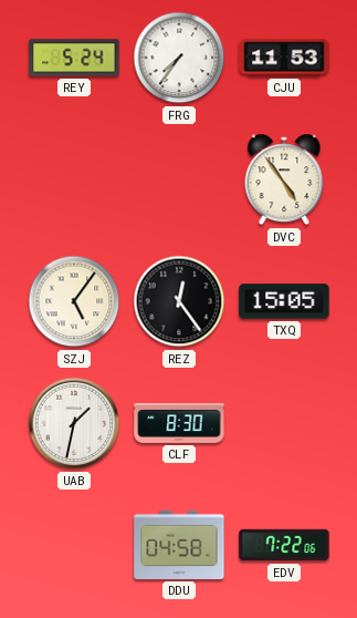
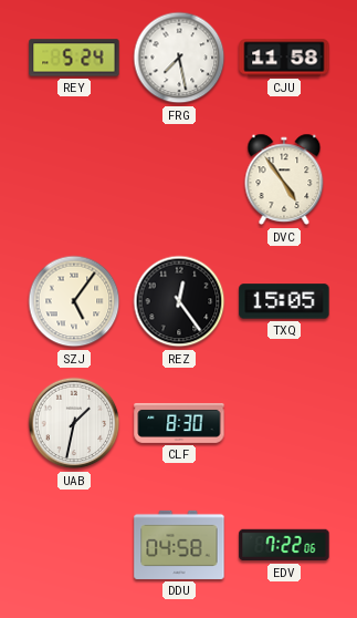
FRG: 7:36 -> 7:28
CJU: 11:53 -> 11:58
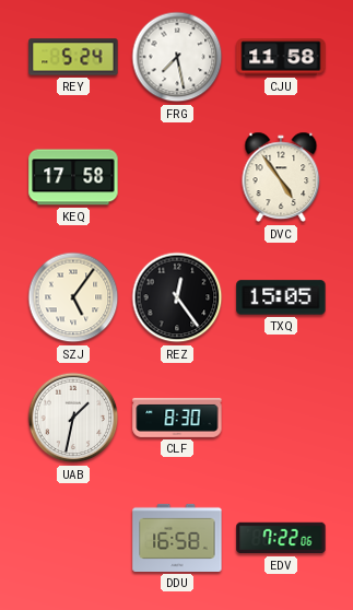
KEQ: none -> 17:58
DDU: 04:58 -> 16:58
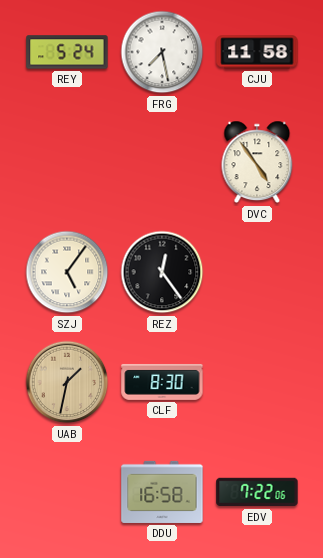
KEQ: 17:58 -> none
TXQ: 15:05 -> none
UAB dial: white -> champagne
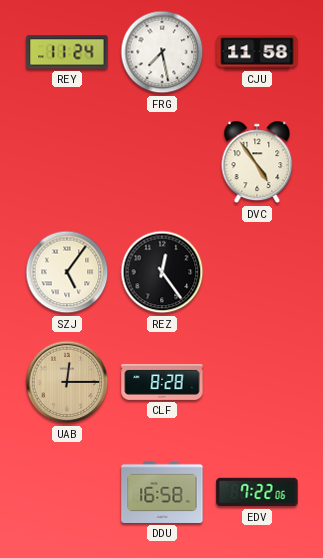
REY: 5:24 -> 11:24
UAB: 1:32 -> 12:15
CLF: 8:30 -> 8:28
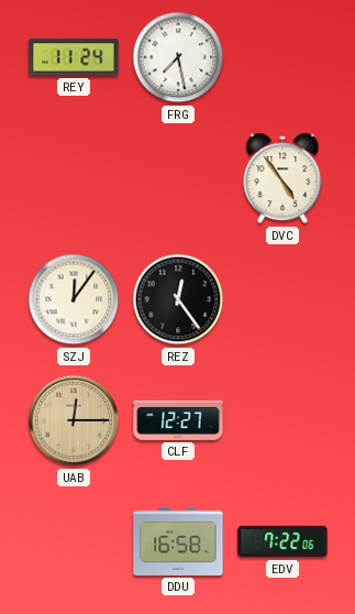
CJU: 11:58 -> none
SZJ: 5:06 -> 12:06
CLF: 8:28 -> 12:27
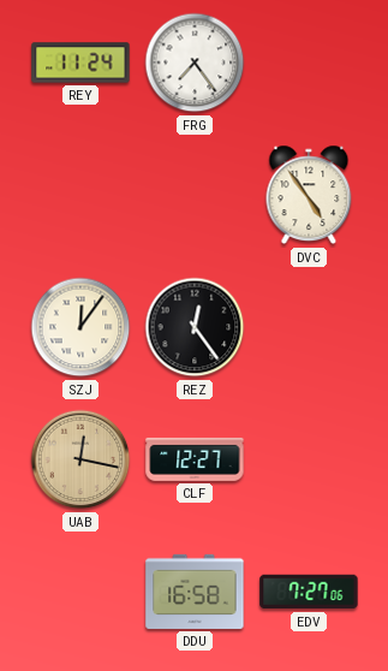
FRG: 7:28 -> 7:24
UAB: 12:15 -> 12:17
EDV: 7:22 -> 7:27
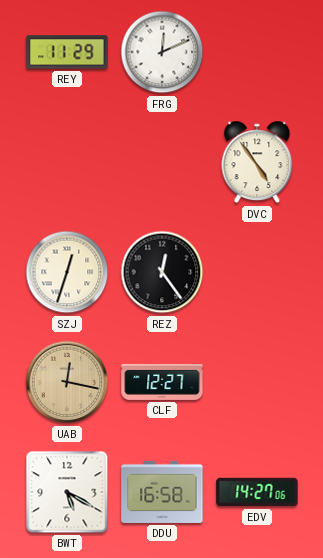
REY: 11:24 -> 11:29
FRG: 7:24 -> 12:11
SZJ: 12:06 -> 12:33
BWT: none -> 5:20
EDV: 7:27 -> 14:27
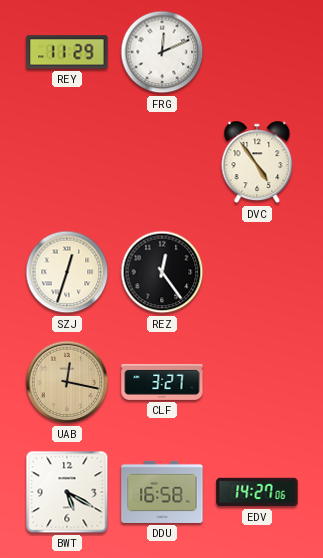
CLF: 12:27 -> 3:27
